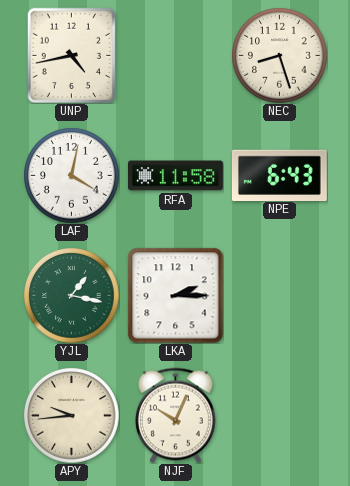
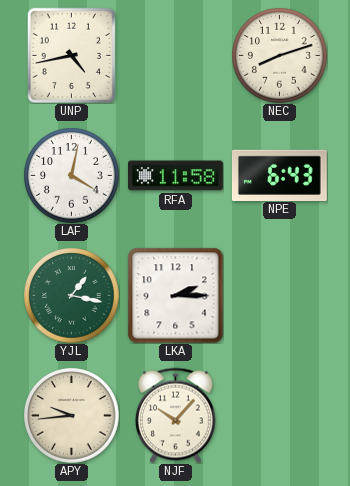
NEC: 8:27 -> 8:12
NJF: 10:04 -> 10:07
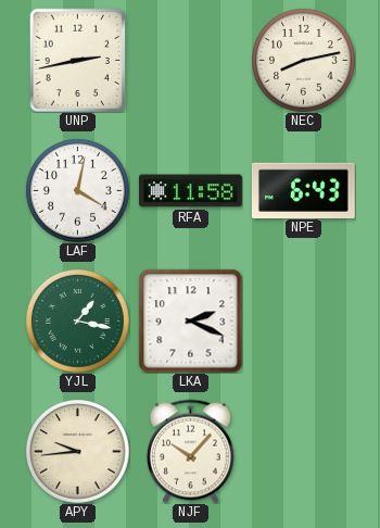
UNP: 4:43 -> 2:43
NEC: 8:12 -> 8:13
LKA: 2:15 -> 2:19
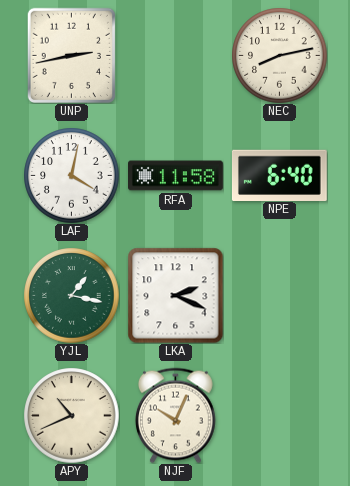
NPE: 6:43 -> 6:40
APY: 9:44 -> 10:41
NJF: 10:07 -> 10:04
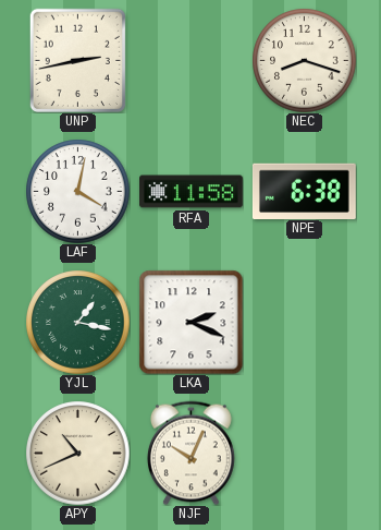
NEC: 8:13 -> 8:18
NPE: 6:40 -> 6:38
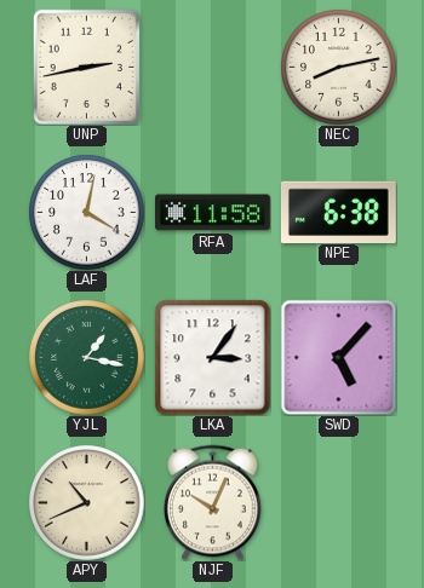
NEC: 8:18 -> 8:13
LKA: 2:19 -> 3:06
SWD: none -> 5:07
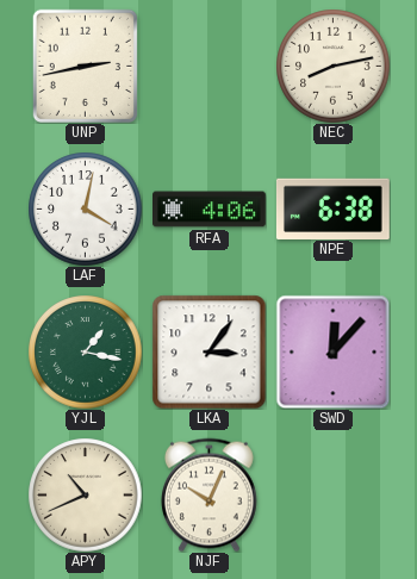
RFA: 11:58 -> 4:06
SWD: 5:07 -> 12:07
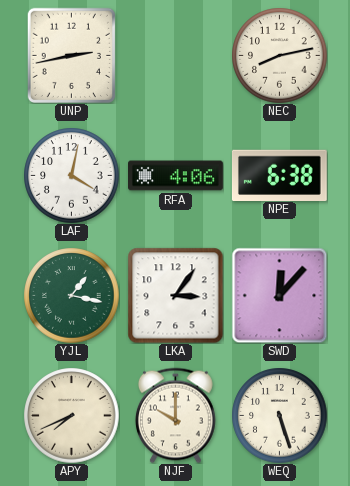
APY: 10:41 -> 7:41
NJF: 10:04 -> 10:00
WEQ: none -> 5:27
